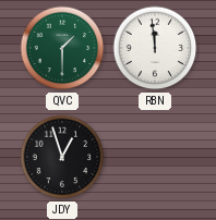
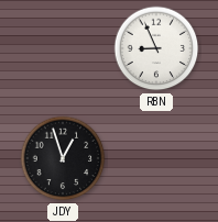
QVC: 1:30 -> none
RBN: 11:59 -> 8:56
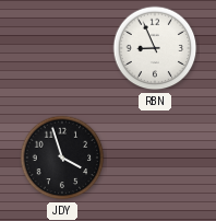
JDY: 12:57 -> 3:57
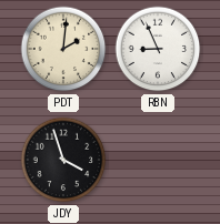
PDT: none -> 2:01
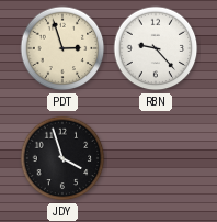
PDT: 2:01 -> 2:57
RBN: 8:56 -> 9:23
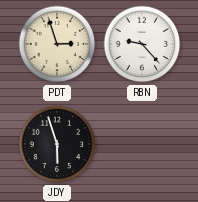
JDY: 3:57 -> 5:57
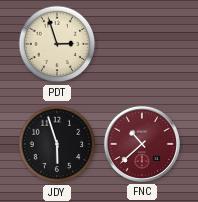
RBN: 9:23 -> none
FNC: none -> 10:38
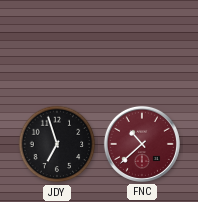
PDT: 2:57 -> none
JDY: 5:57 -> 6:57
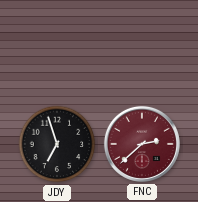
FNC: 10:38 -> 2:38
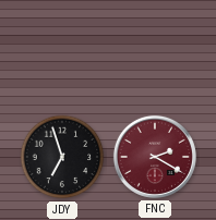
FNC: 2:38 -> 2:20
